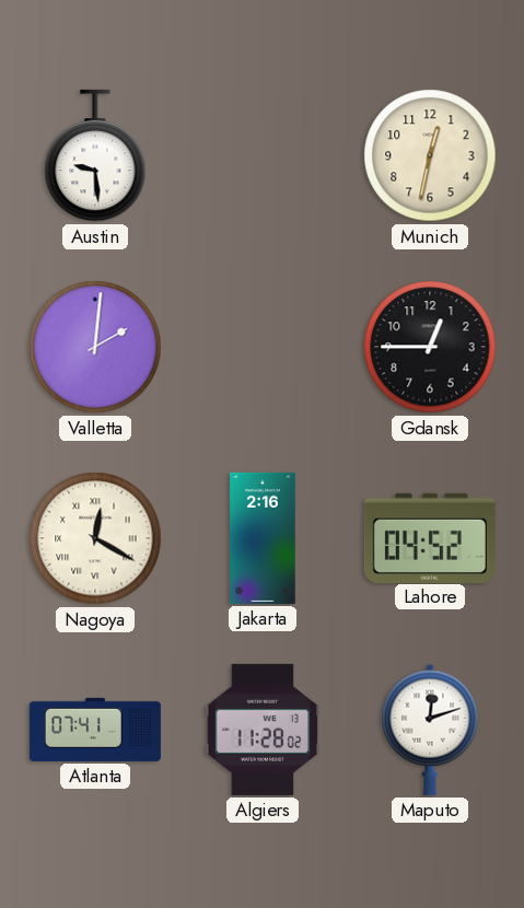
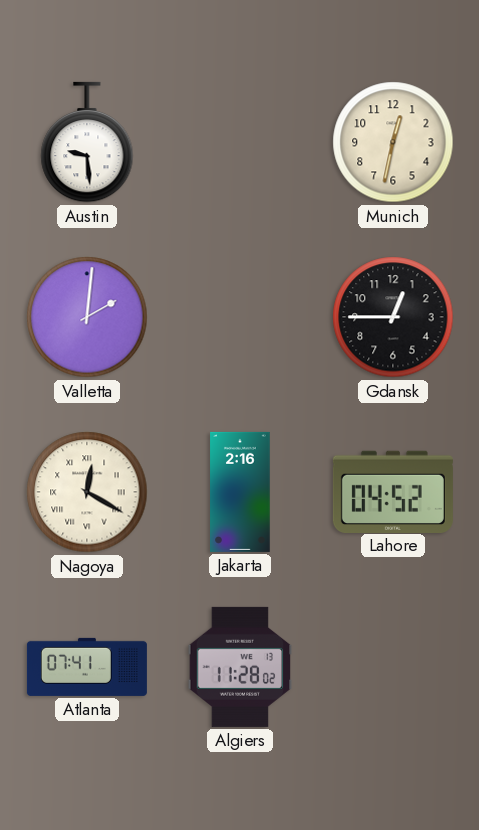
Maputo: 12:12 -> none
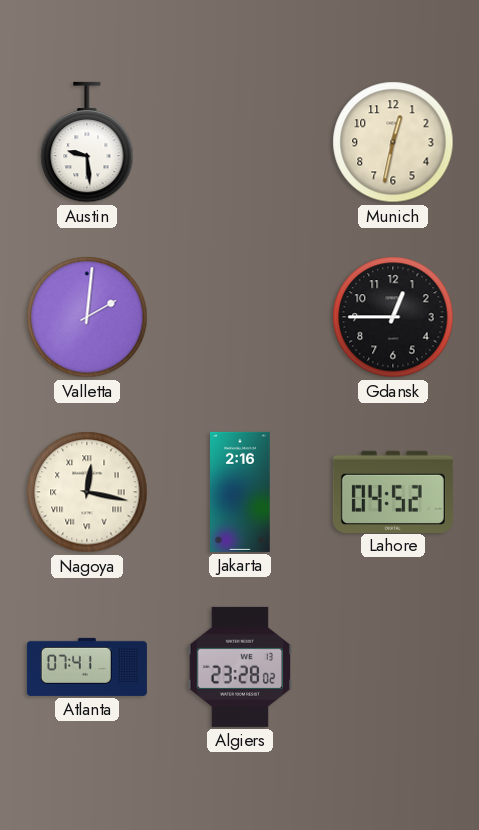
Nagoya: 12:20 -> 12:17
Algiers: 11:28 -> 23:28
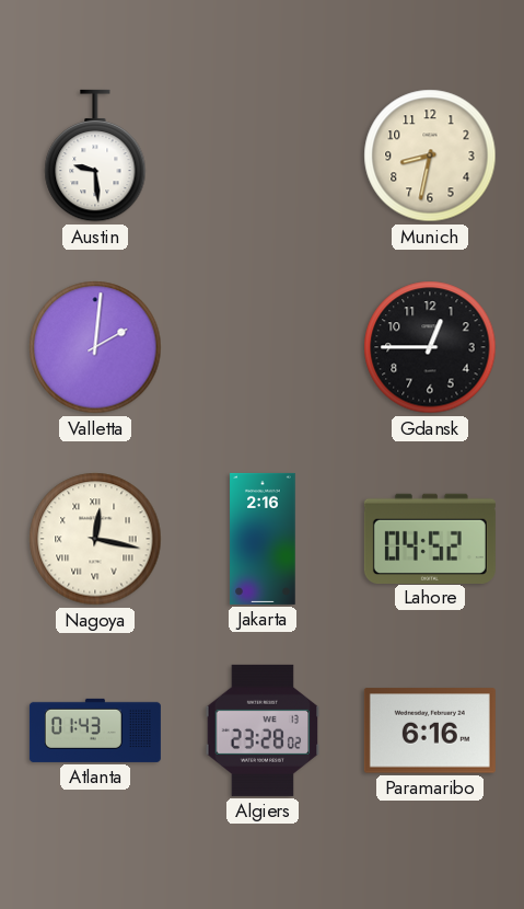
Munich: 12:32 -> 8:32
Atlanta: 07:41 -> 01:43
Paramaribo: none -> 6:16
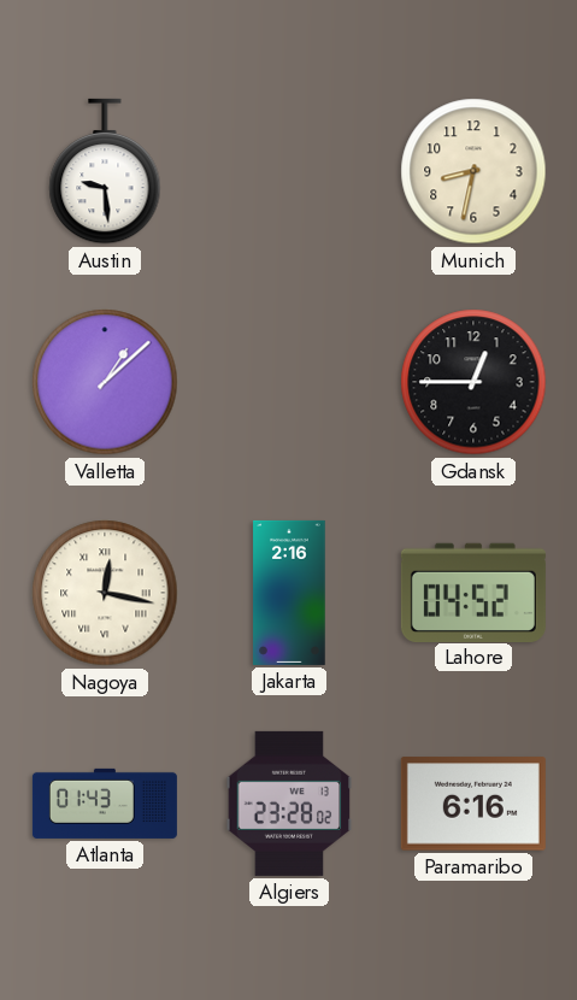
Valletta: 2:01 -> 1:08
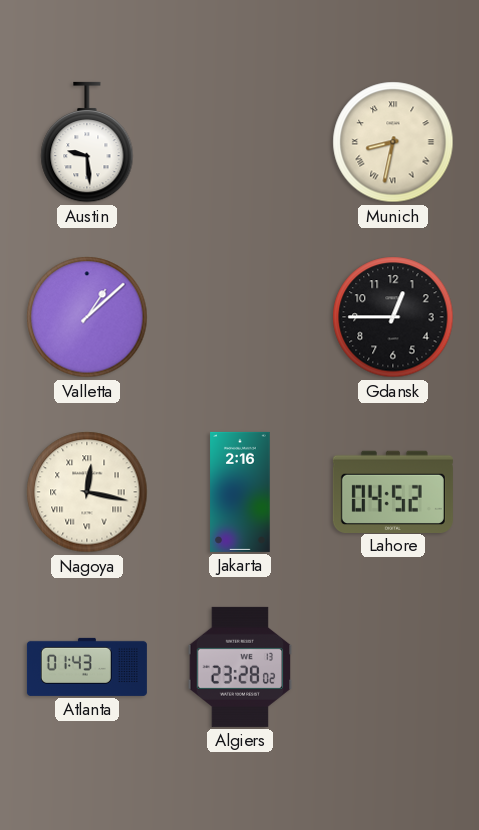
Munich numerals: Arabic -> Roman
Paramaribo: 6:16 -> none
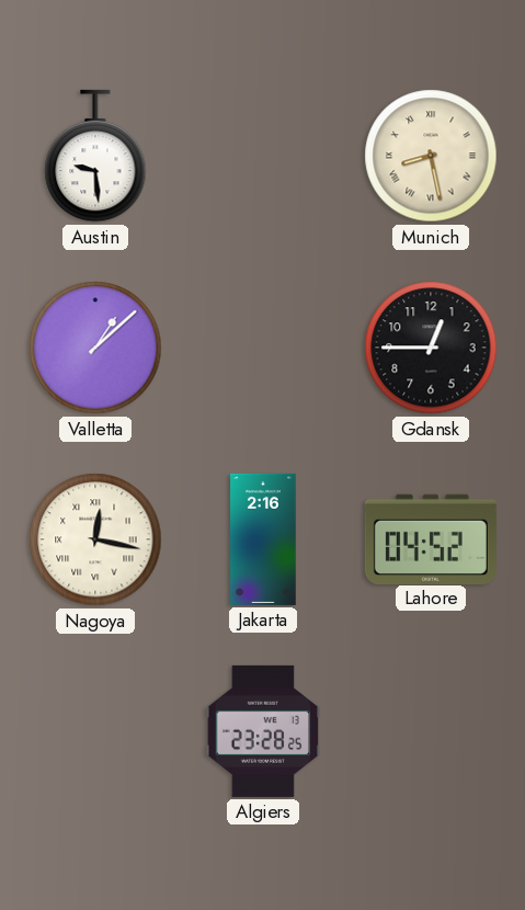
Munich: 8:32 -> 8:28
Atlanta: 01:43 -> none
Algiers: 23:28:02 -> 23:28:25
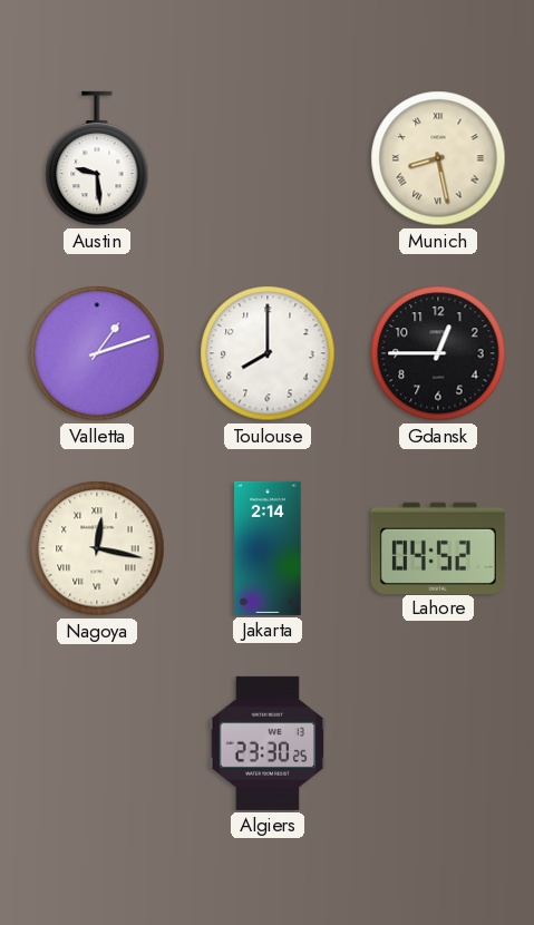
Valletta: 1:08 -> 1:12
Toulouse: none -> 8:00
Jakarta: 2:16 -> 2:14
Algiers: 23:28 -> 23:30
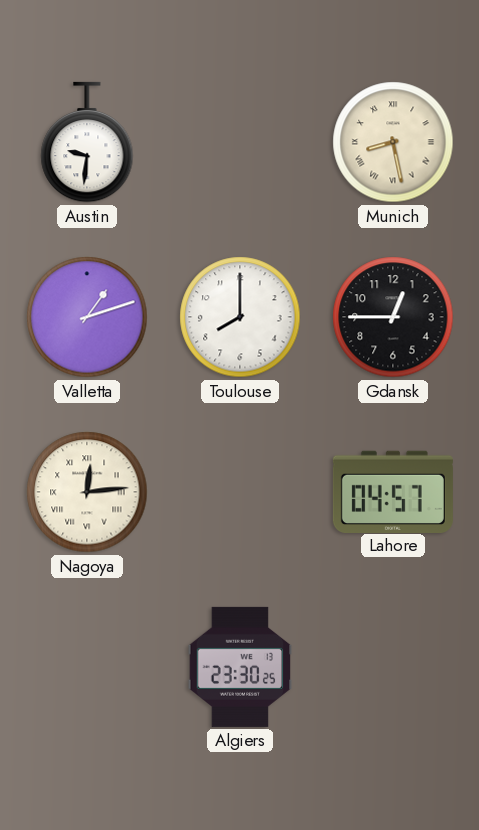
Austin: 9:29 -> 9:31
Nagoya: 12:17 -> 12:14
Jakarta: 2:14 -> none
Lahore: 04:52 -> 04:57
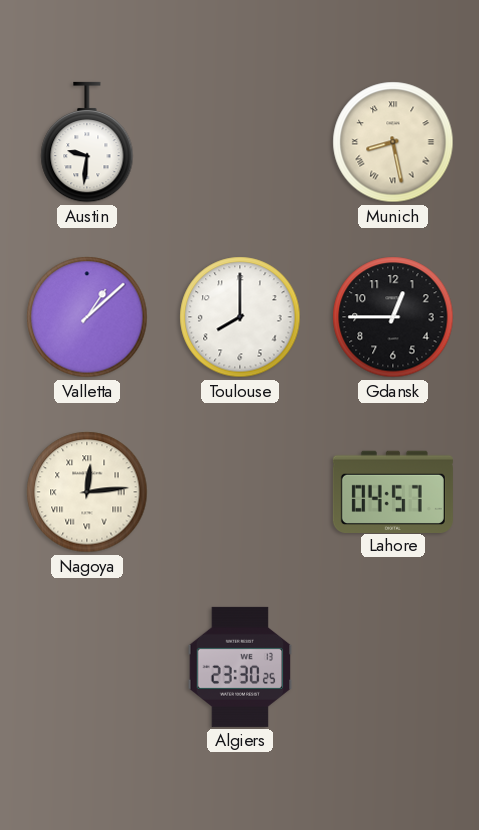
Valletta: 1:12 -> 1:08
